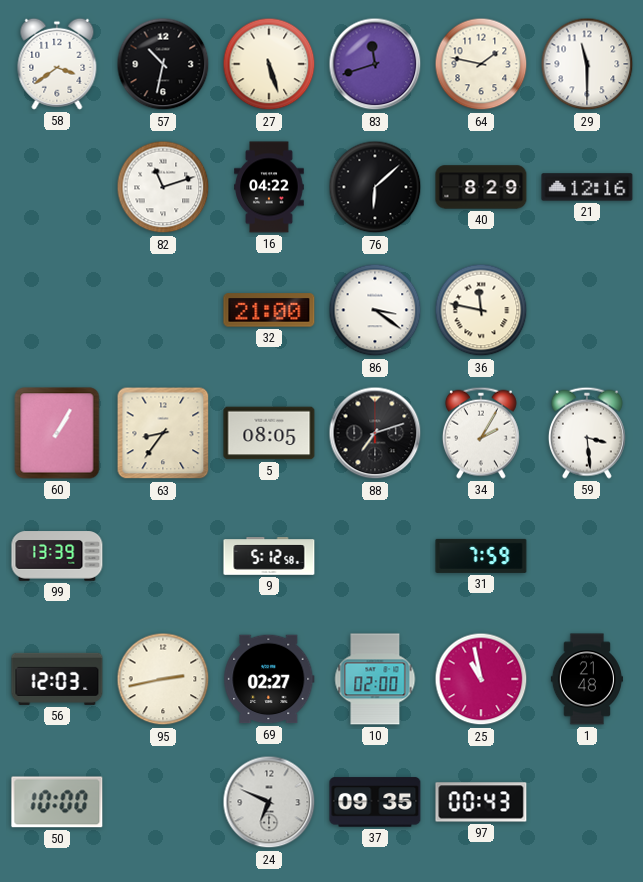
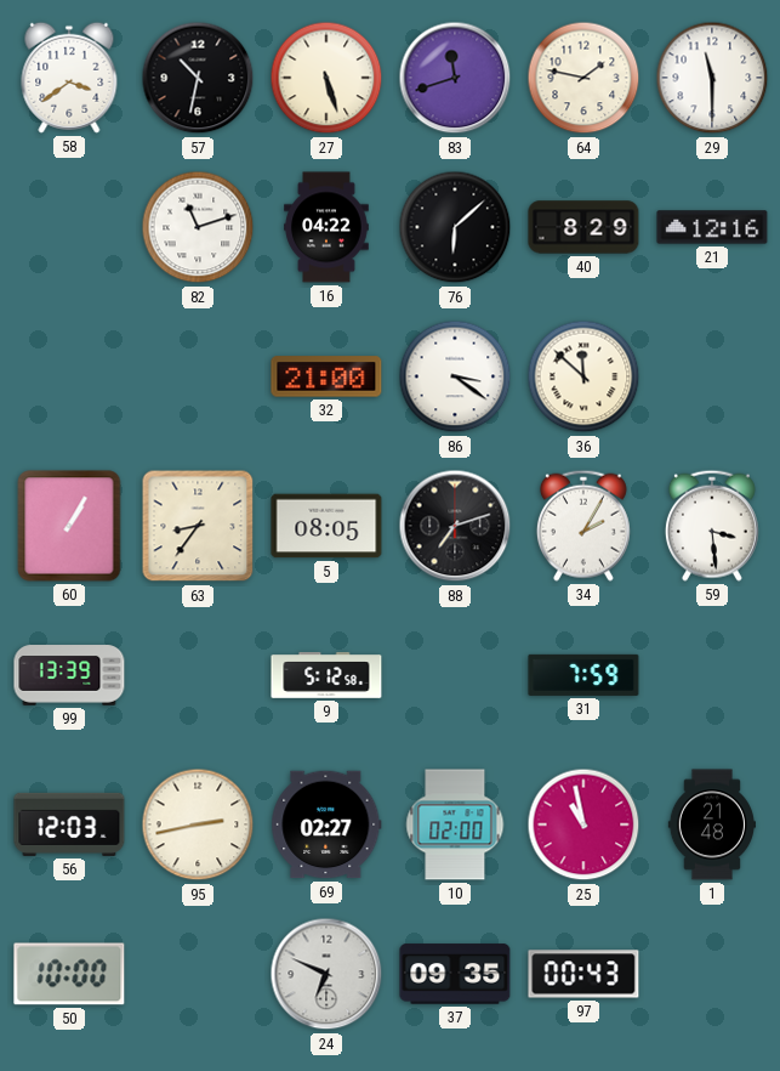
36: 11:47 -> 11:52
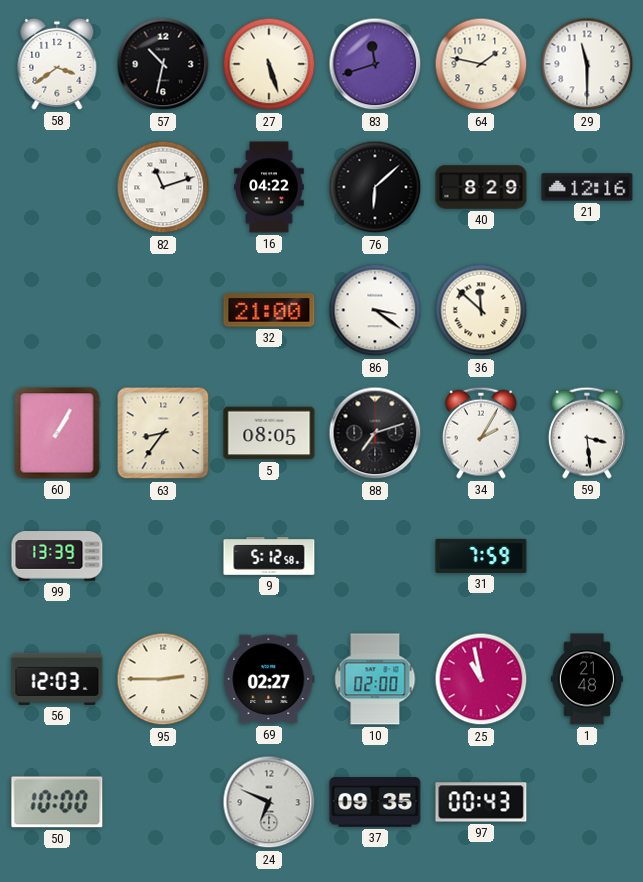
95: 2:43 -> 2:45
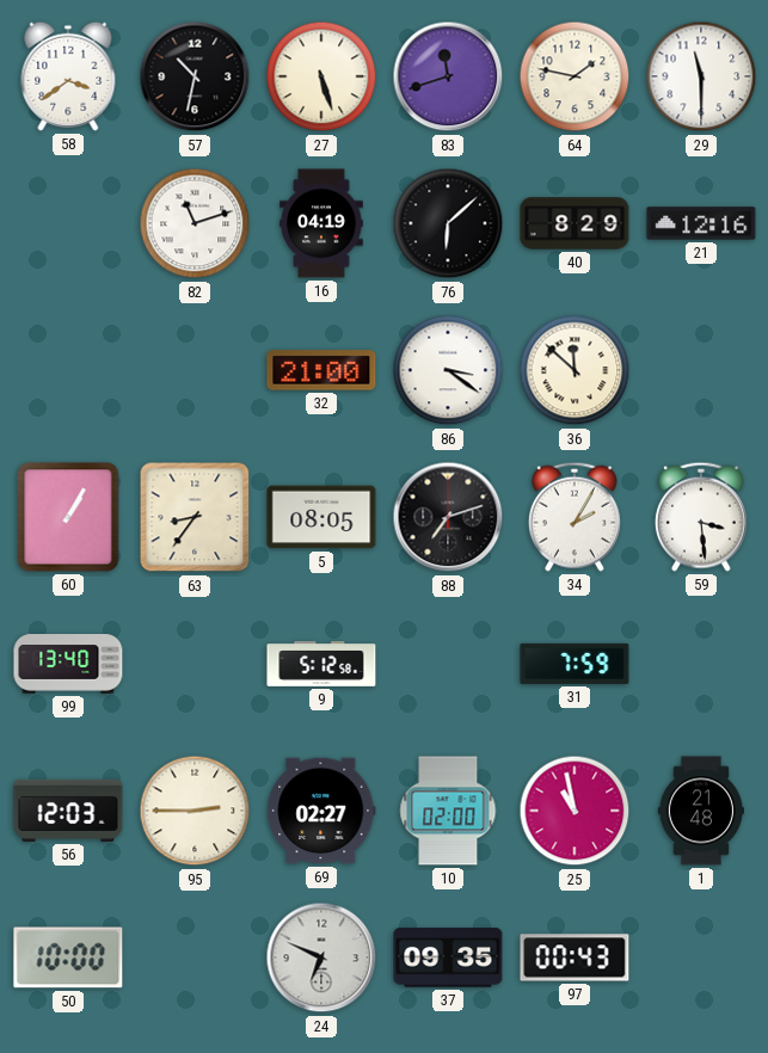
16: 04:22 -> 04:19
99: 13:39 -> 13:40
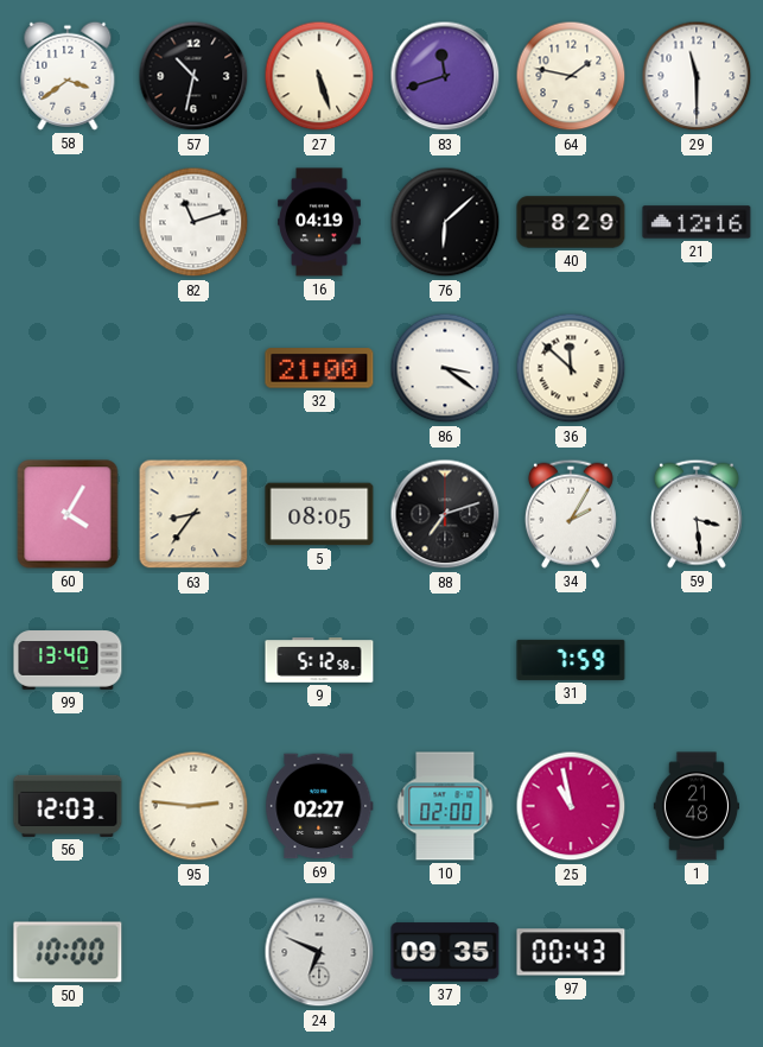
60: 1:05 -> 4:05
95: 2:45 -> 2:46
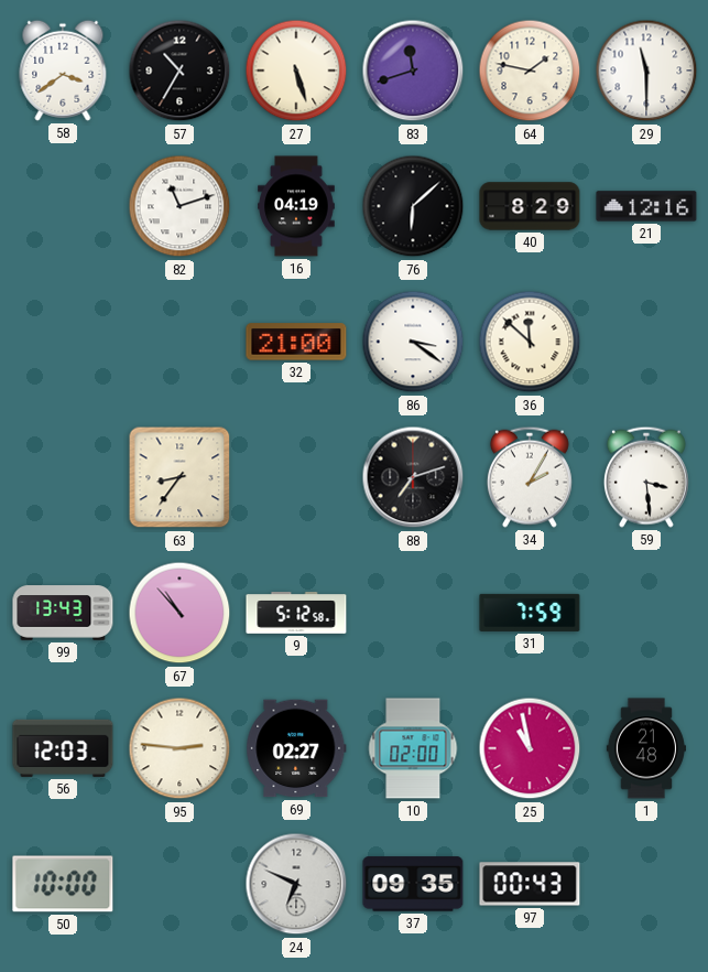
57: 10:32 -> 10:35
60: 4:05 -> none
5: 08:05 -> none
99: 13:40 -> 13:43
67: none -> 10:53
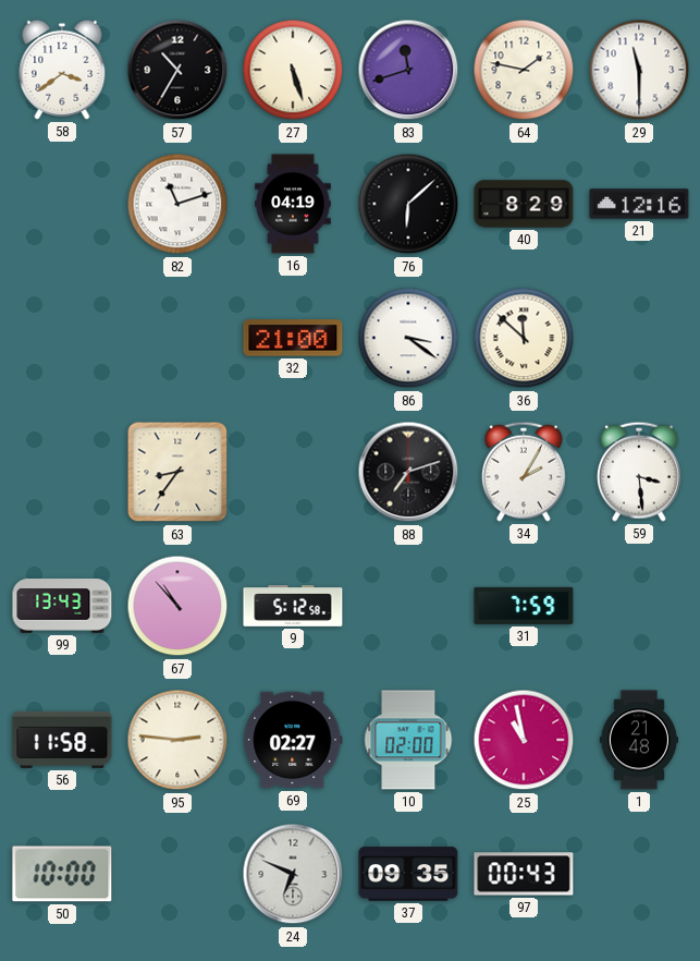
56: 12:03 -> 11:58
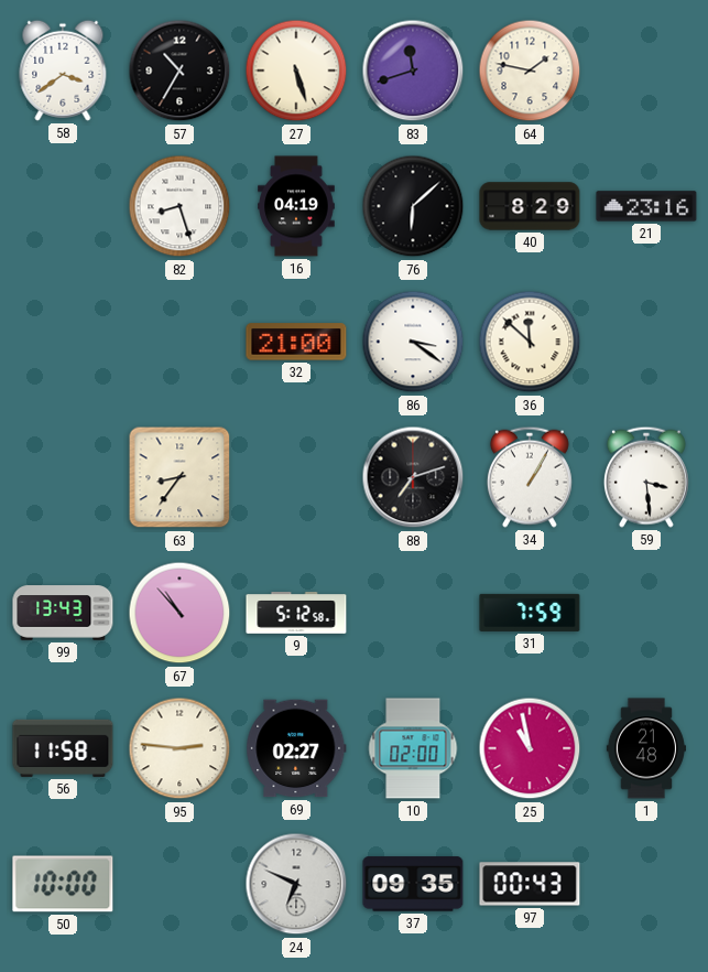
29: 11:30 -> none
82: 11:12 -> 8:27
21: 12:16 -> 23:16
34: 2:05 -> 1:05
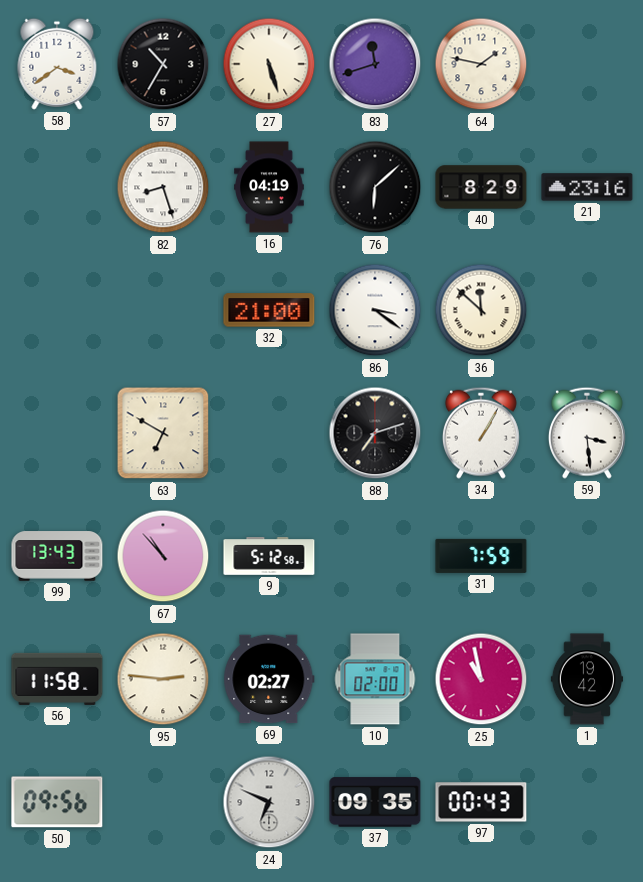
63: 8:36 -> 6:50
1: 21:48 -> 19:42
50: 10:00 -> 09:56
